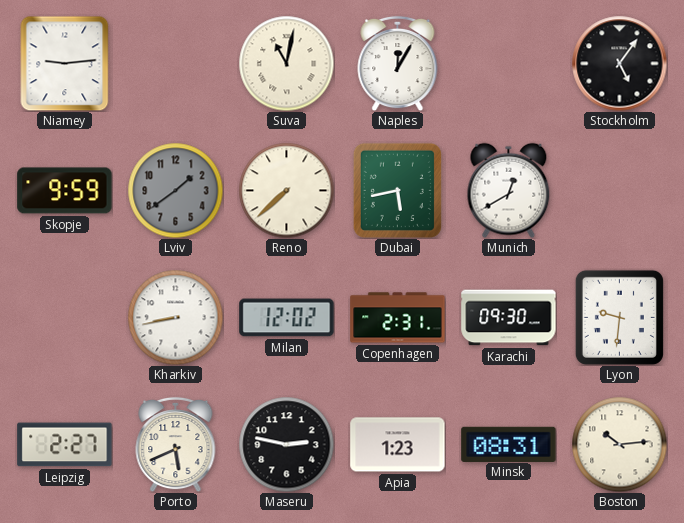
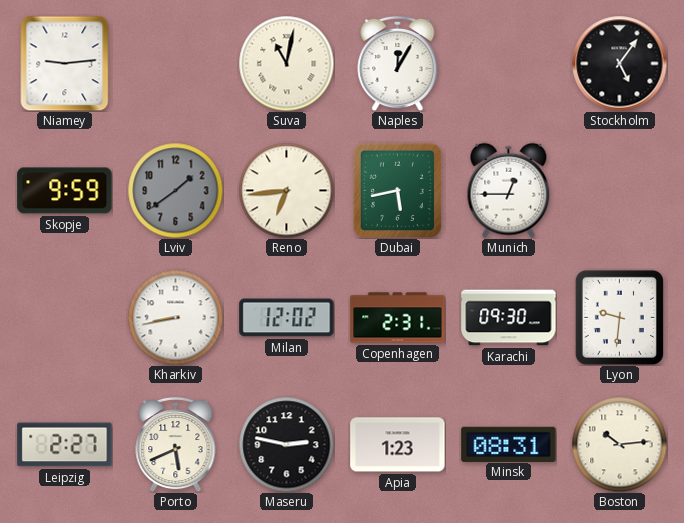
Reno: 7:38 -> 6:44
Munich: 12:40 -> 12:45
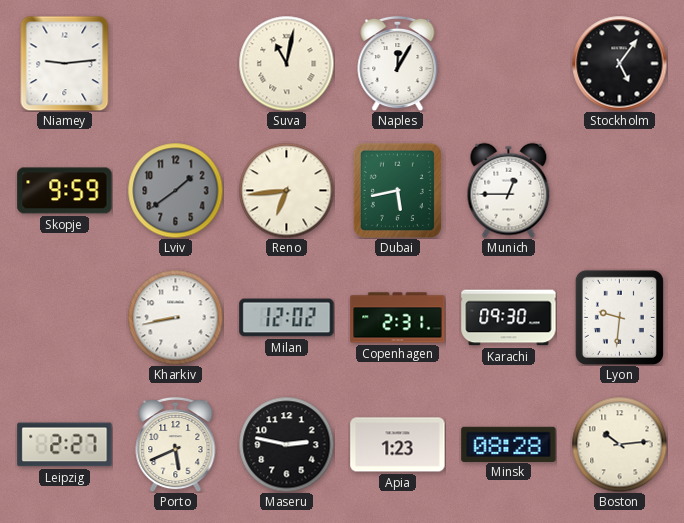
Minsk: 08:31 -> 08:28
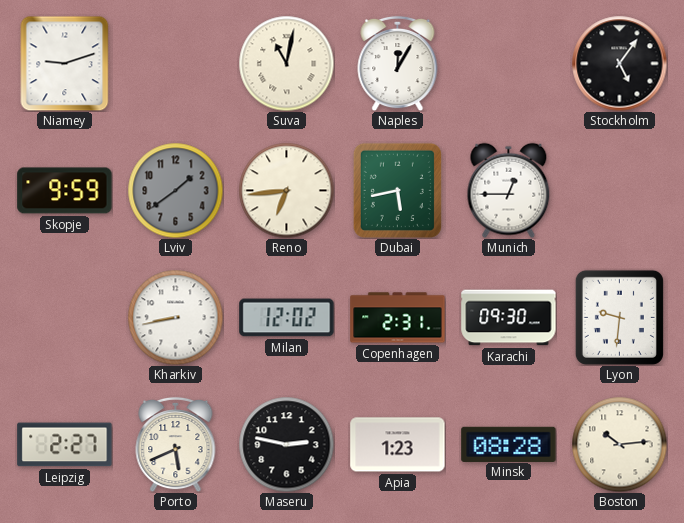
Niamey: 9:14 -> 9:12
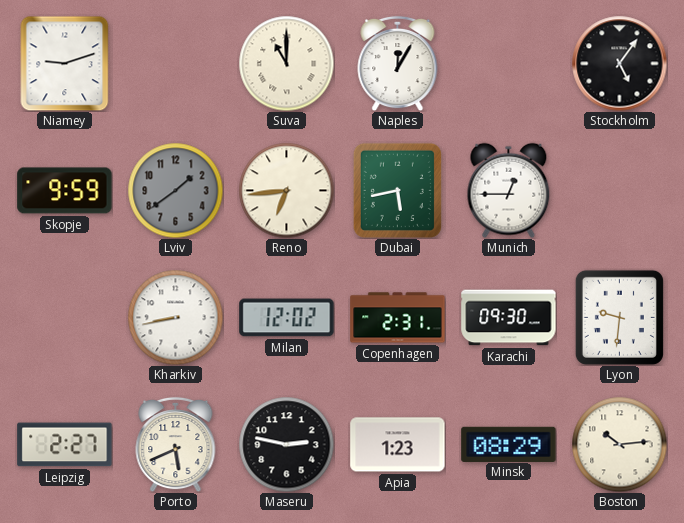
Suva: 11:02 -> 11:00
Minsk: 08:28 -> 08:29
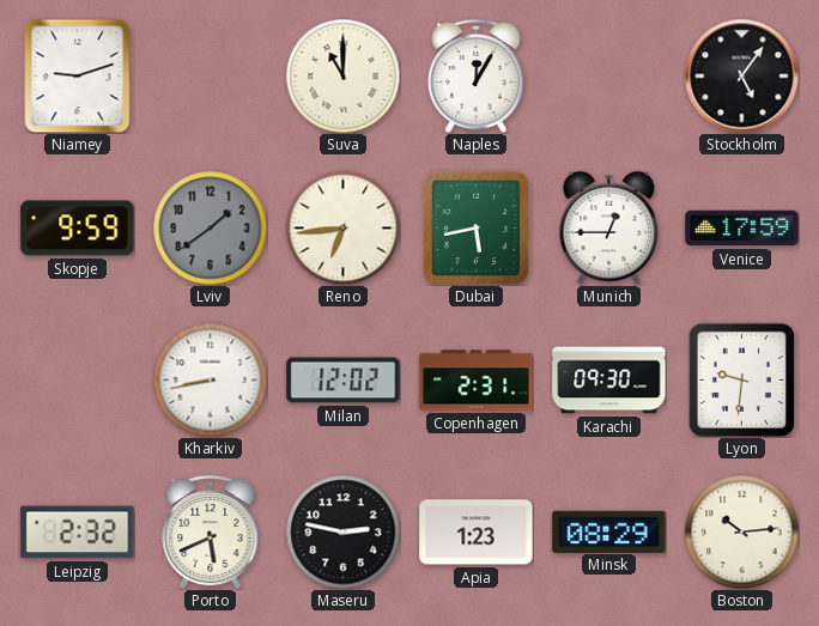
Venice: none -> 17:59
Leipzig: 2:27 -> 2:32
